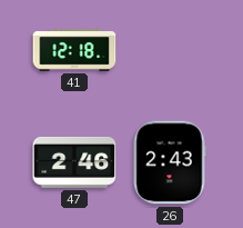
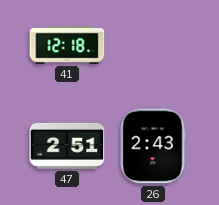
47: 2:46 -> 2:51
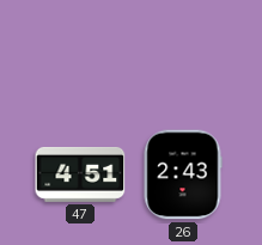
41: 12:18 -> none
47: 2:51 -> 4:51
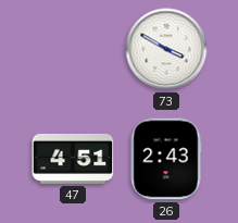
73: none -> 3:50
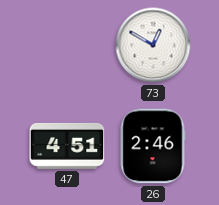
73: 3:50 -> 12:50
26: 2:43 -> 2:46
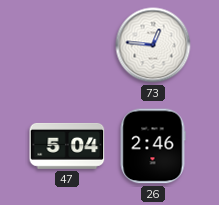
73: 12:50 -> 12:46
47: 4:51 -> 5:04
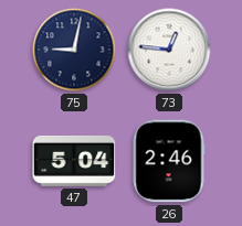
75: none -> 9:02
